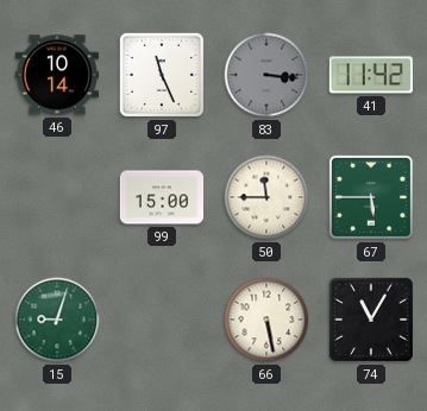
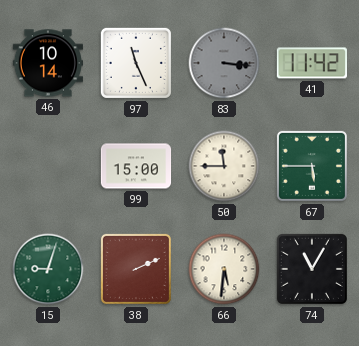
38: none -> 2:11
66: 5:28 -> 5:31
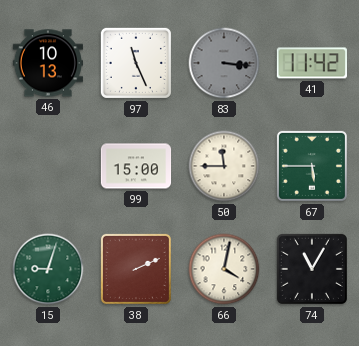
46: 10:14 -> 10:13
66: 5:31 -> 4:02
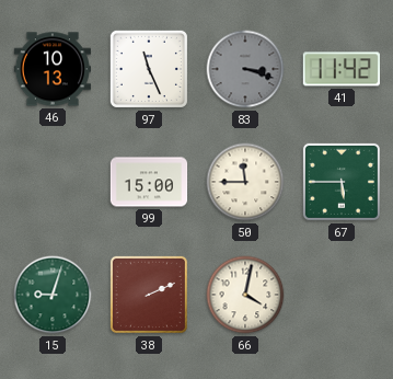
83: 3:16 -> 3:18
74: 11:05 -> none
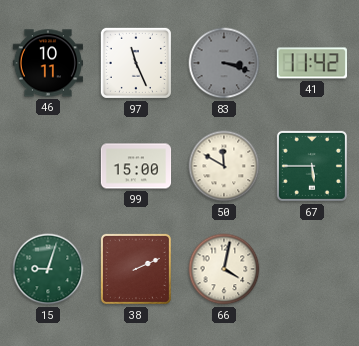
46: 10:13 -> 10:11
50: 11:45 -> 11:50
